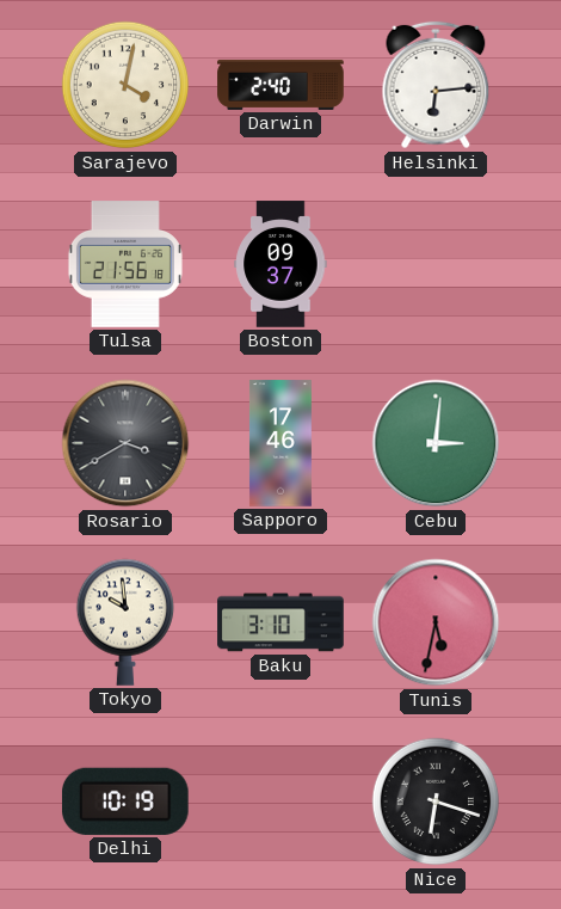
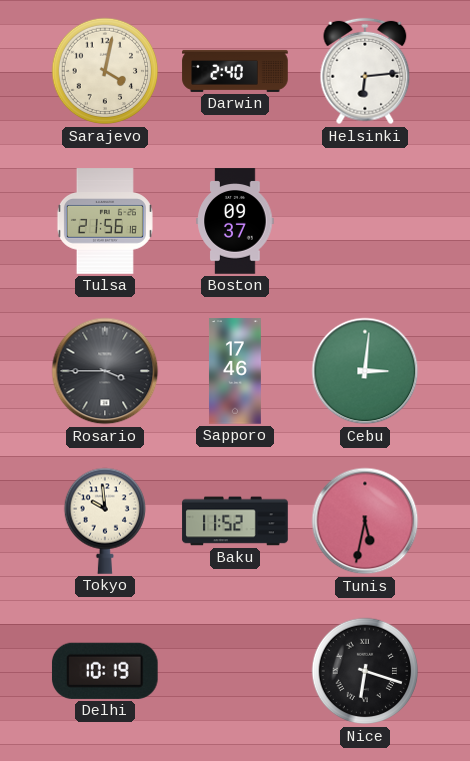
Rosario: 3:40 -> 3:45
Baku: 3:10 -> 11:52
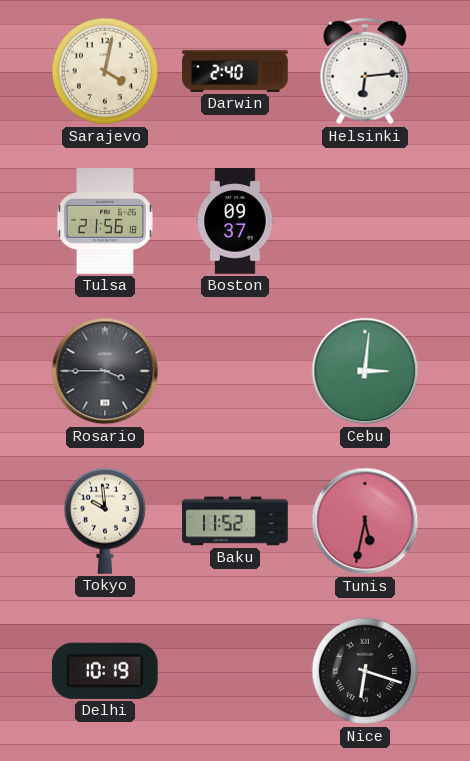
Sapporo: 17:46 -> none
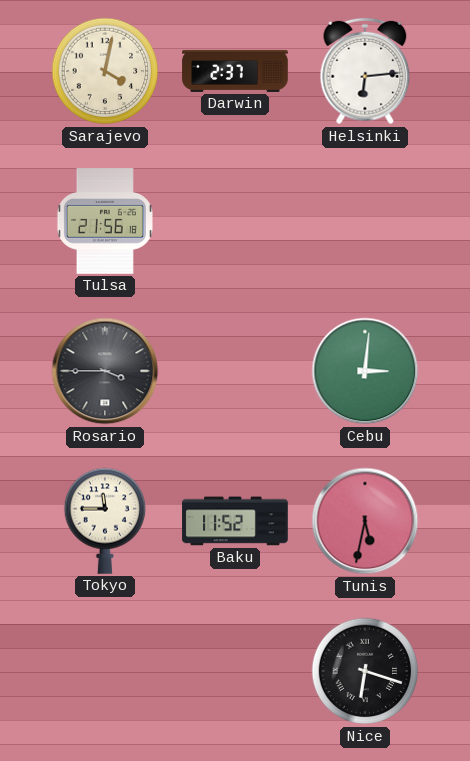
Darwin: 2:40 -> 2:37
Boston: 09:37 -> none
Tokyo: 9:59 -> 11:45
Delhi: 10:19 -> none
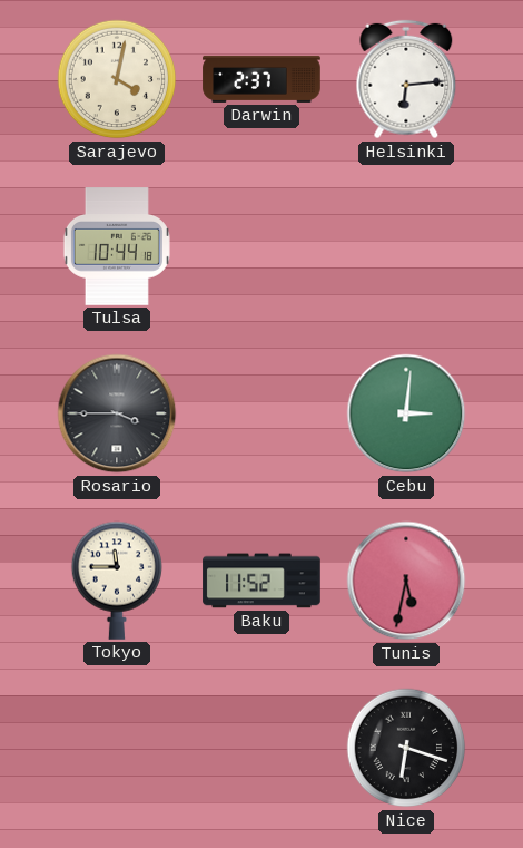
Tulsa: 21:56 -> 10:44
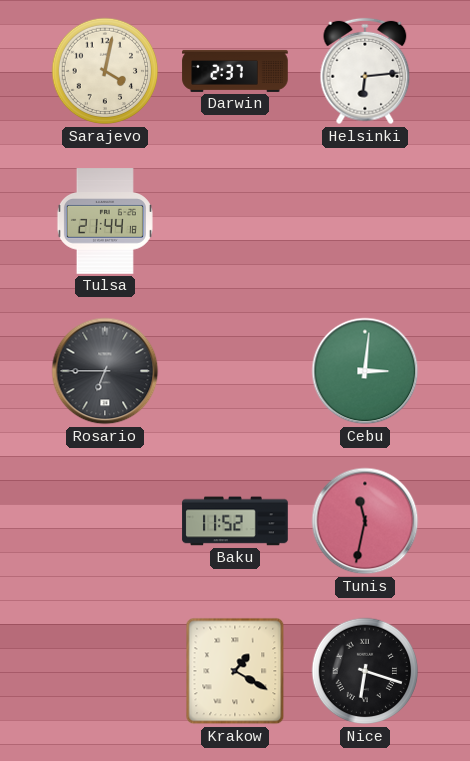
Tulsa: 10:44 -> 21:44
Rosario: 3:45 -> 6:45
Tokyo: 11:45 -> none
Tunis: 5:32 -> 11:32
Krakow: none -> 1:20
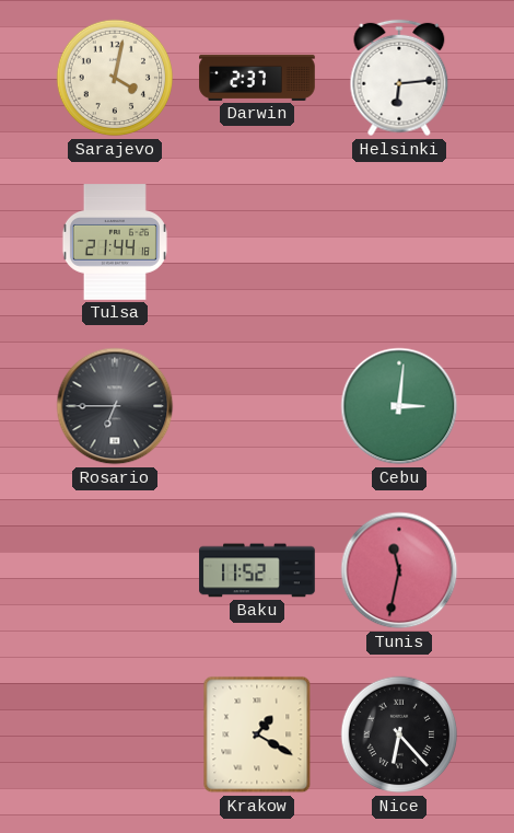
Nice: 6:18 -> 6:23
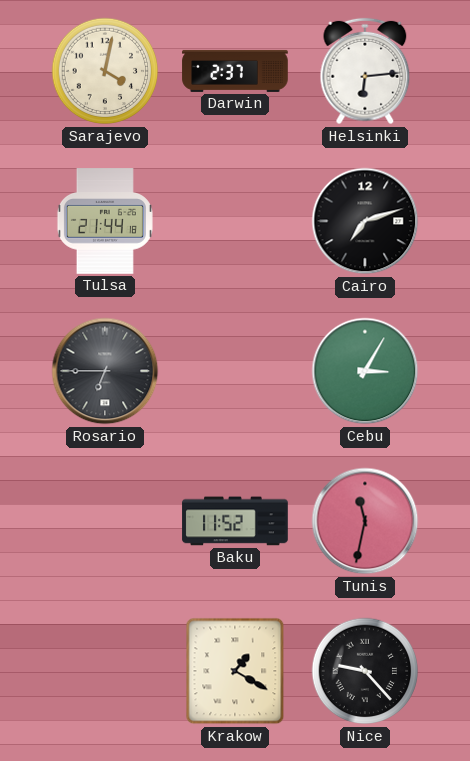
Cairo: none -> 7:12
Cebu: 3:01 -> 3:05
Nice: 6:23 -> 9:23
